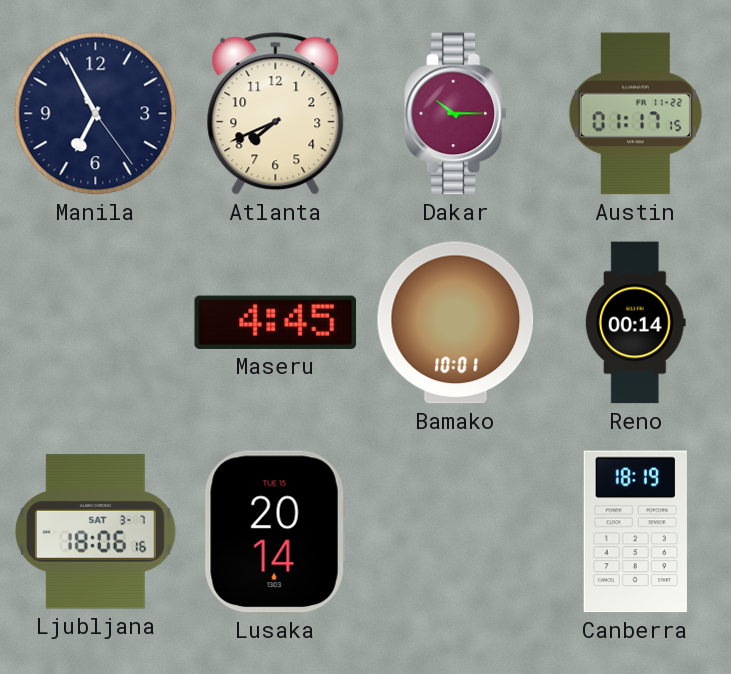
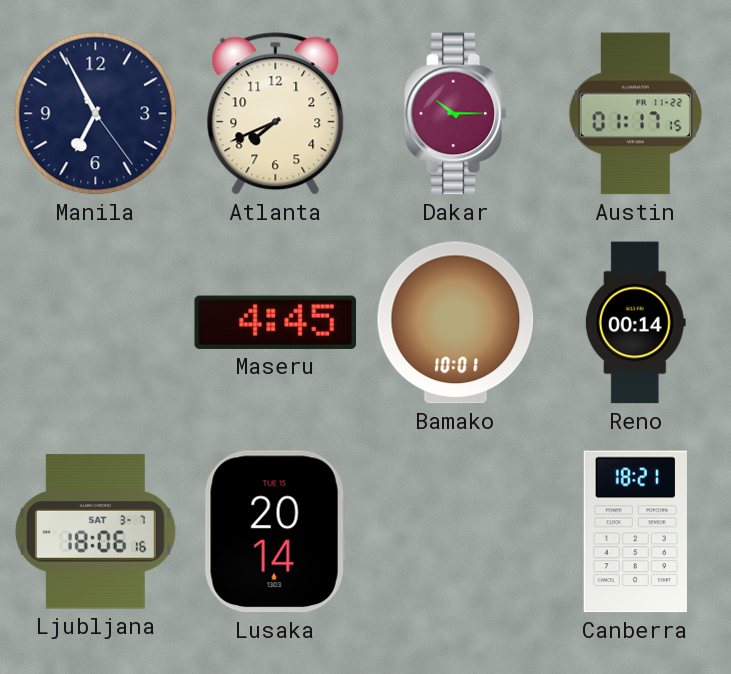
Canberra: 18:19 -> 18:21
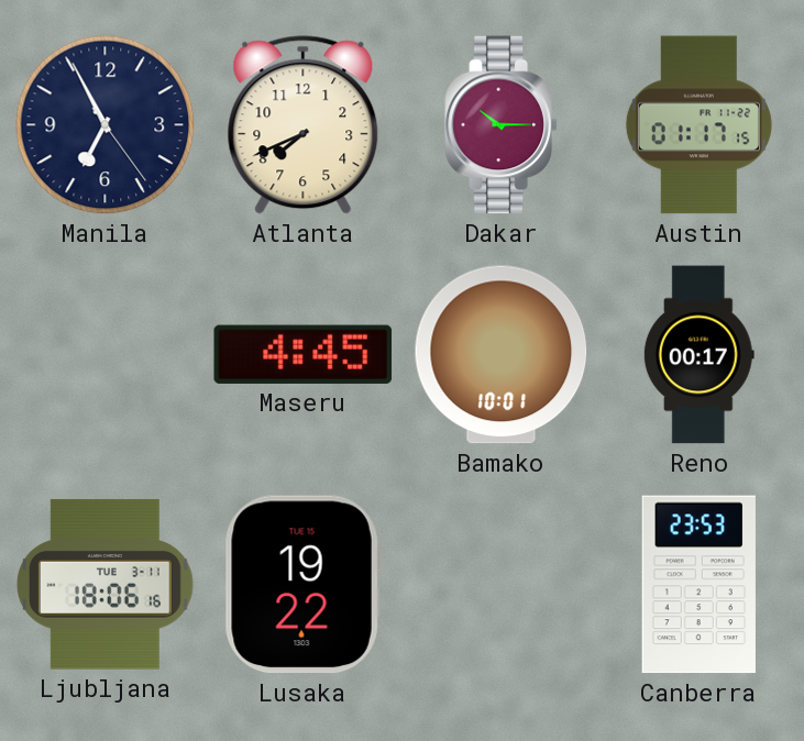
Reno: 00:14 -> 00:17
Ljubljana date: SAT 3-7 -> TUE 3-11
Lusaka: 20:14 -> 19:22
Canberra: 18:21 -> 23:53
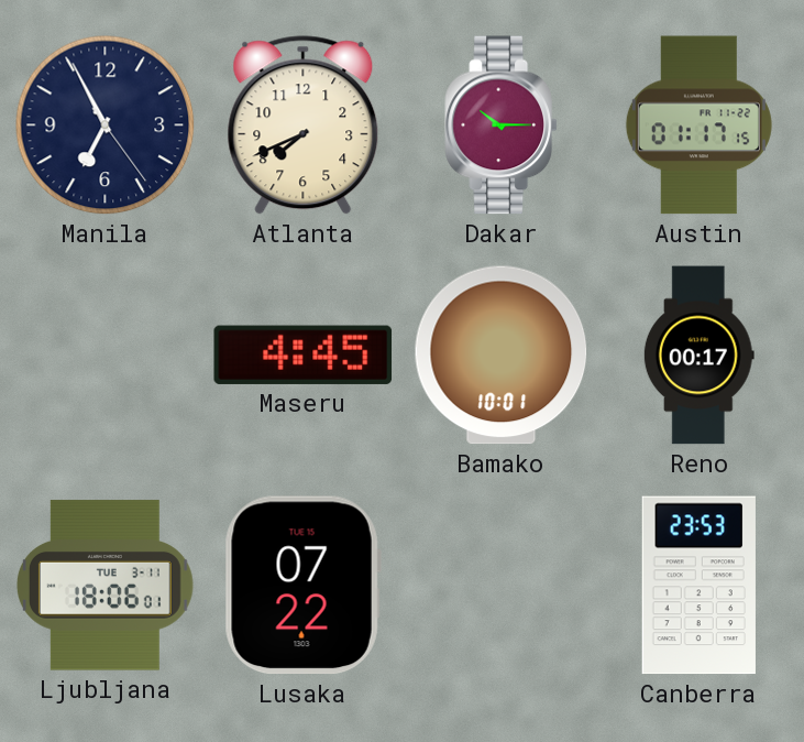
Ljubljana: 18:06:16 -> 18:06:01
Lusaka: 19:22 -> 07:22
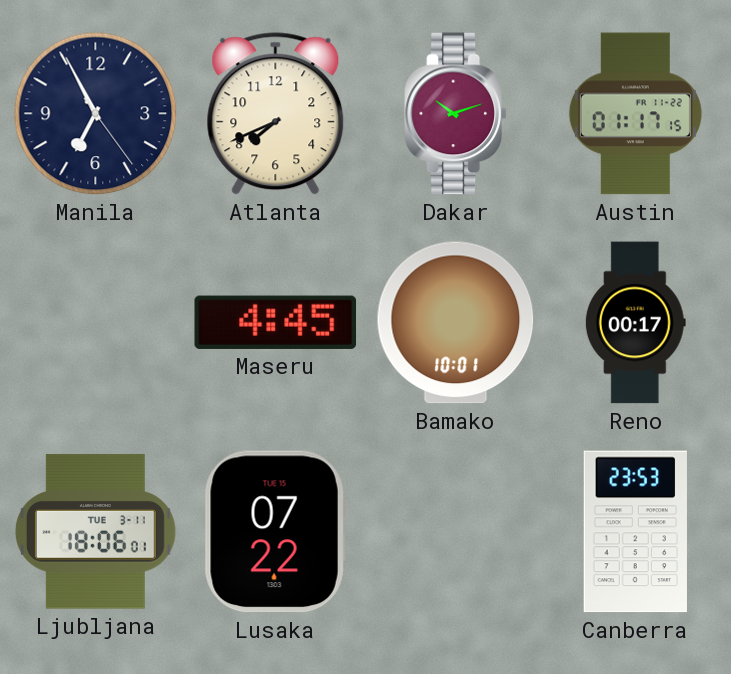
Dakar: 10:15 -> 10:12
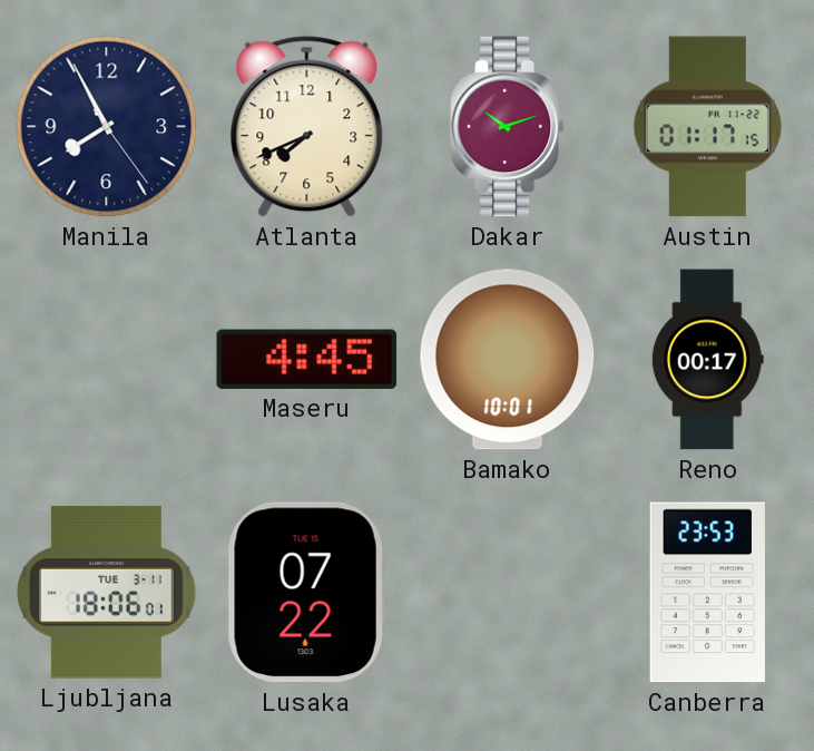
Manila: 6:55 -> 7:55
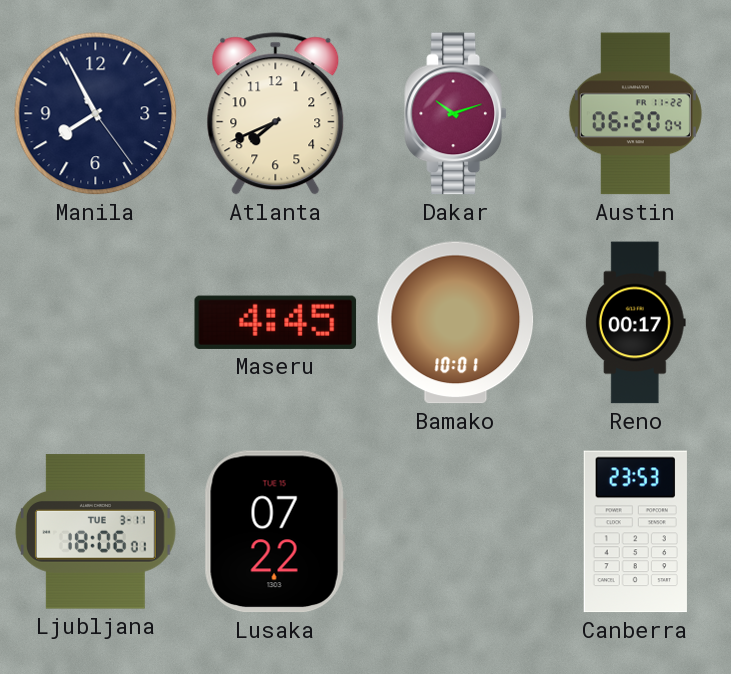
Austin: 01:17 -> 06:20
